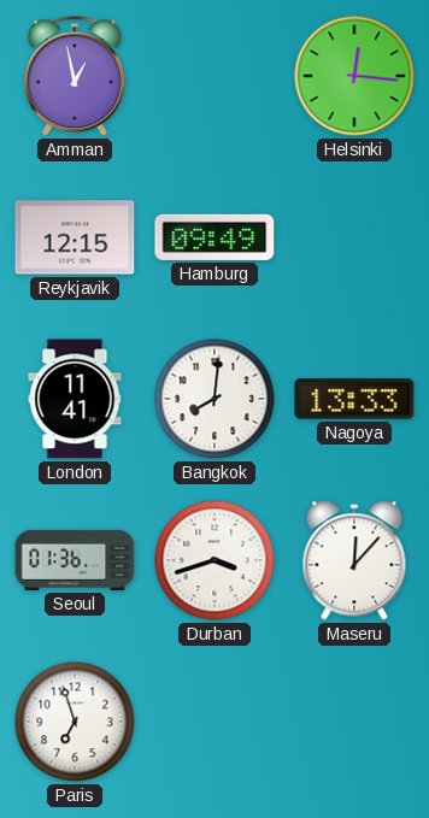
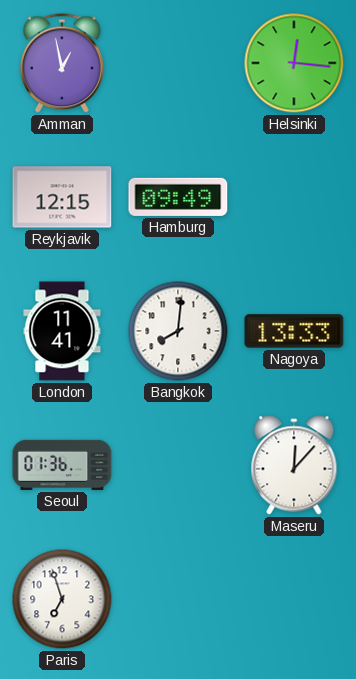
Durban: 3:42 -> none
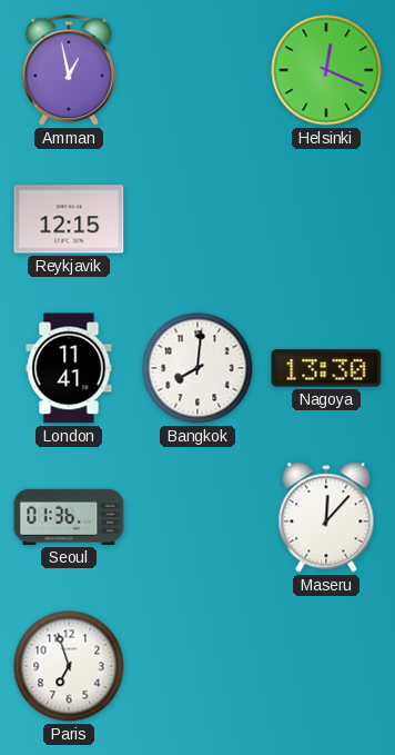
Helsinki: 12:16 -> 12:19
Hamburg: 09:49 -> none
Nagoya: 13:33 -> 13:30
